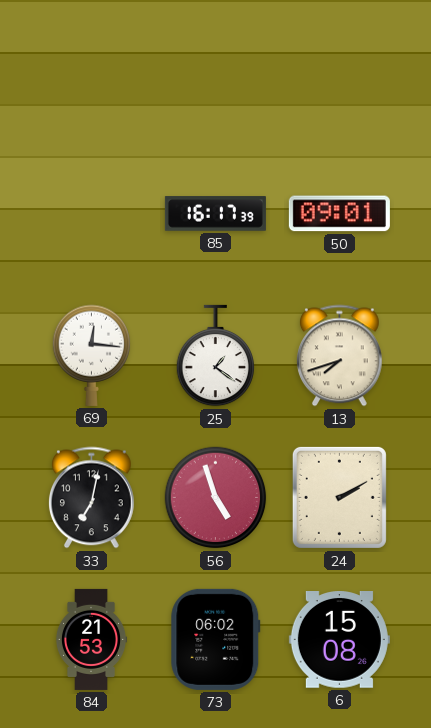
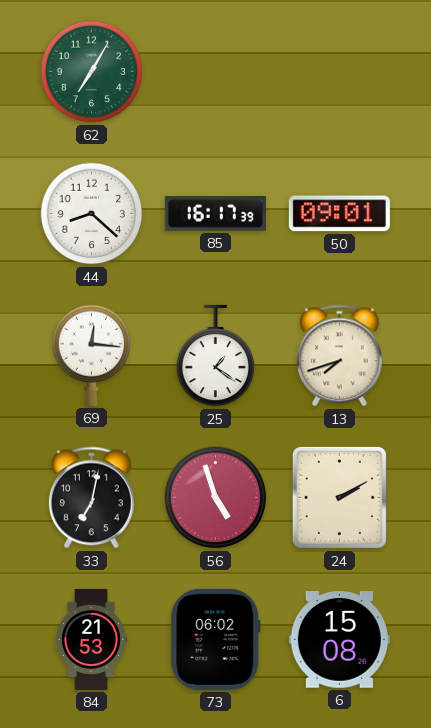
62: none -> 7:05
44: none -> 8:22
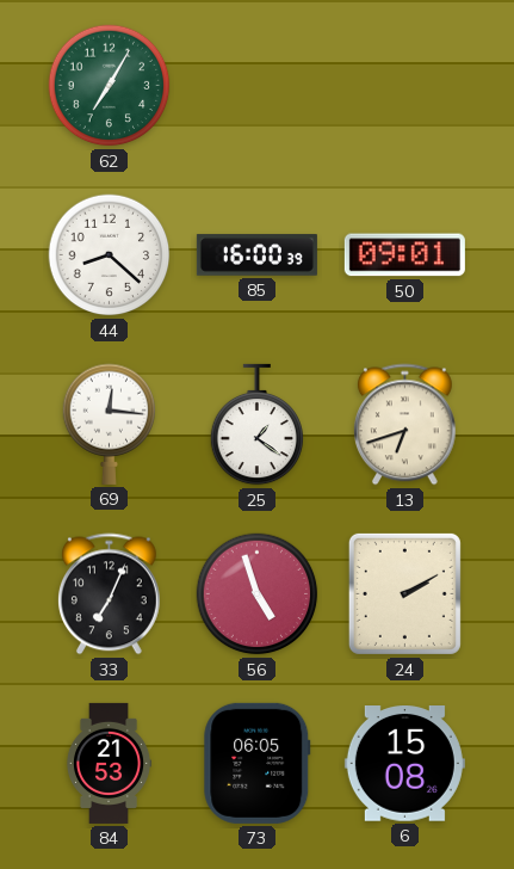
85: 16:17 -> 16:00
13: 7:42 -> 6:42
33: 7:02 -> 7:04
73: 06:02 -> 06:05
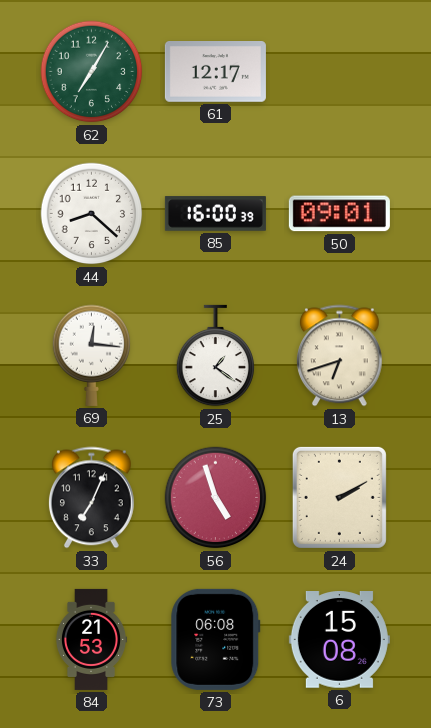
61: none -> 12:17
73: 06:05 -> 06:08
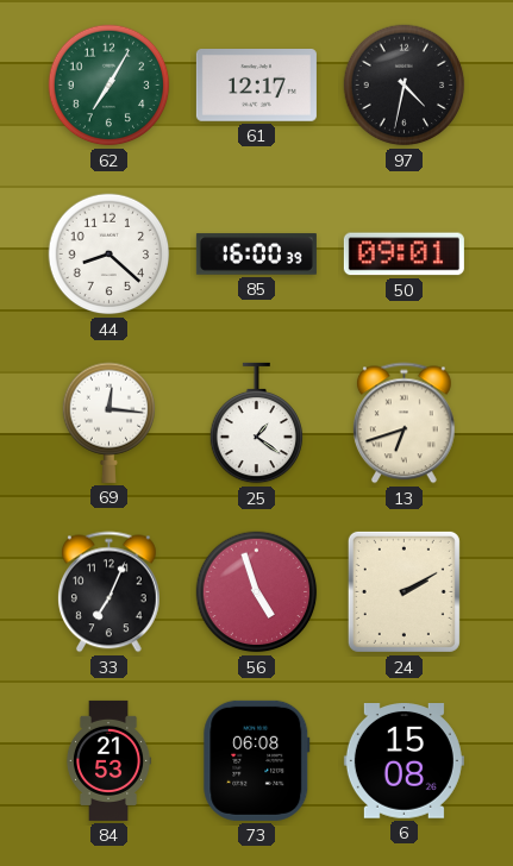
97: none -> 4:32
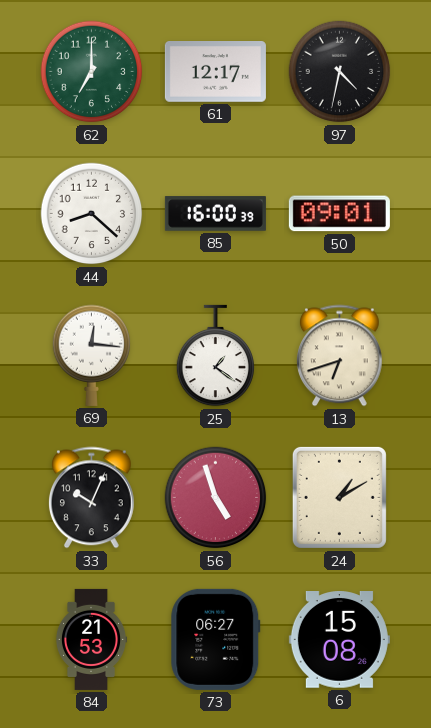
62: 7:05 -> 7:00
33: 7:04 -> 10:04
24: 2:10 -> 1:10
73: 06:08 -> 06:27
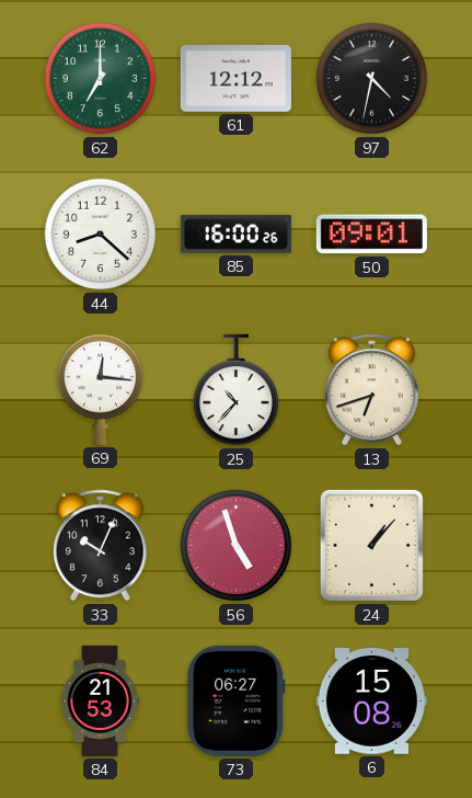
61: 12:17 -> 12:12
85: 16:00:39 -> 16:00:26
25: 1:21 -> 10:37
24: 1:10 -> 1:07
